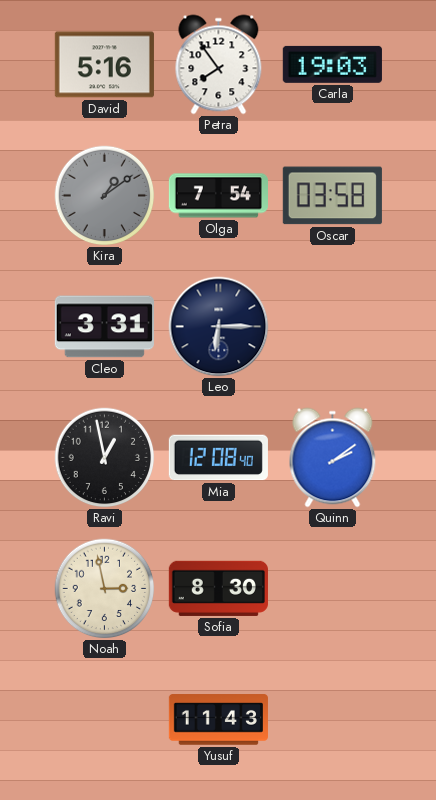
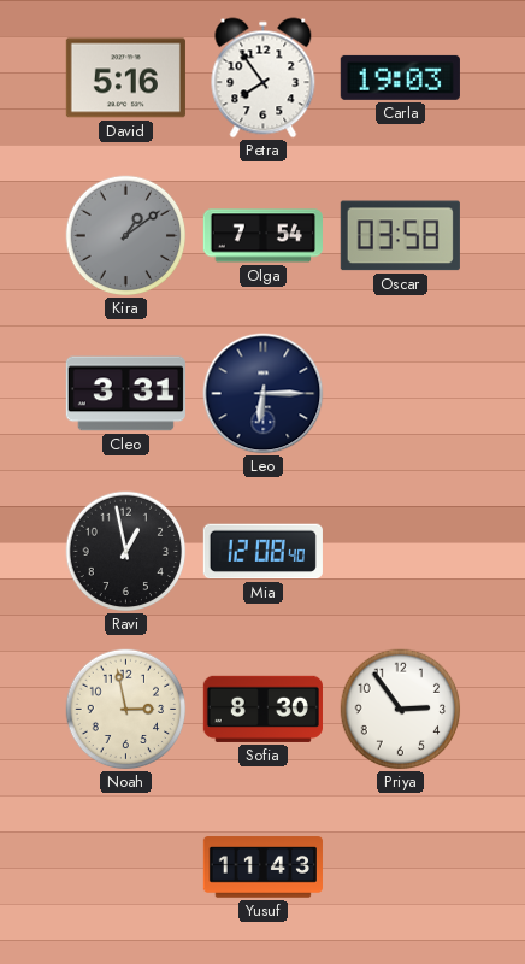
Quinn: 2:09 -> none
Priya: none -> 2:54
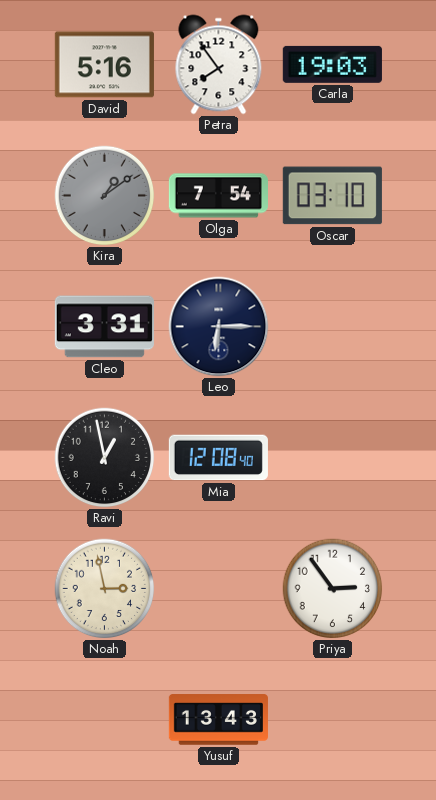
Oscar: 03:58 -> 03:10
Sofia: 8:30 -> none
Yusuf: 11:43 -> 13:43
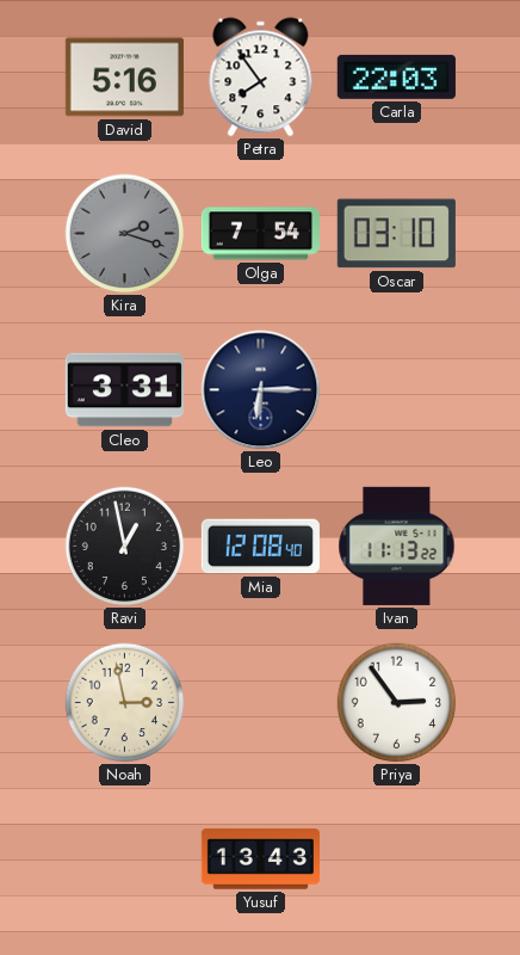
Carla: 19:03 -> 22:03
Kira: 1:09 -> 2:18
Ivan: none -> 11:13
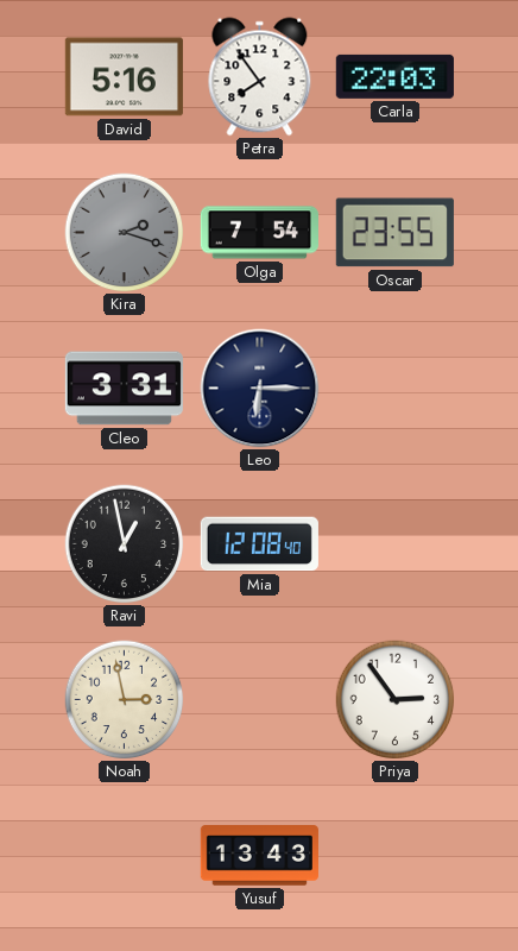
Oscar: 03:10 -> 23:55
Ivan: 11:13 -> none
